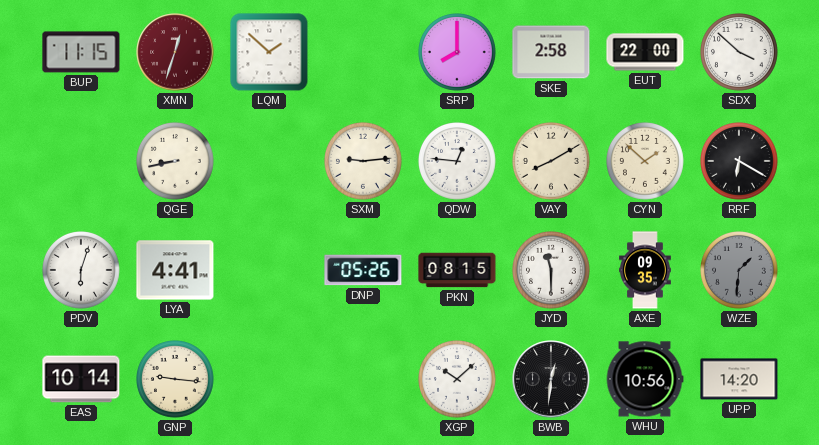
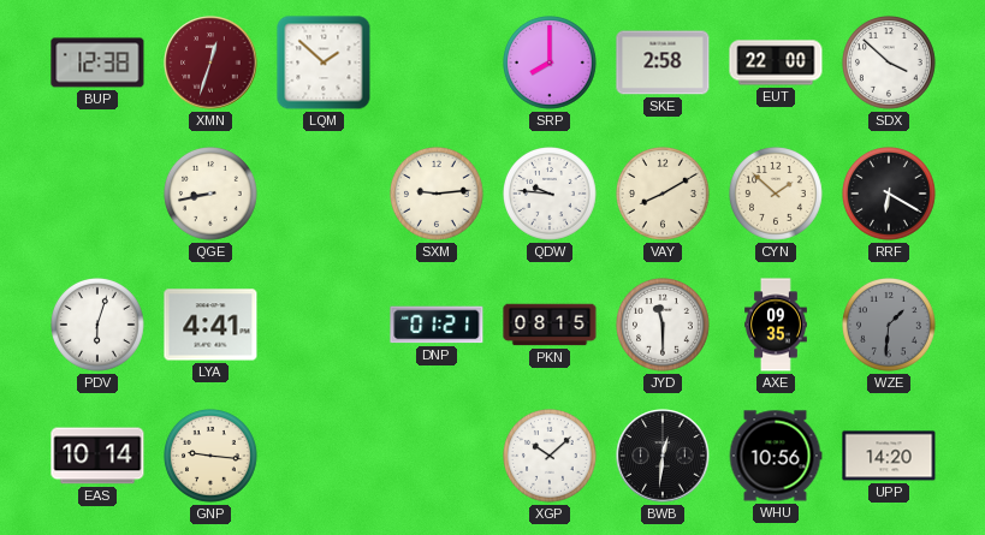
BUP: 11:15 -> 12:38
QDW: 12:46 -> 9:46
DNP: 05:26 -> 01:21
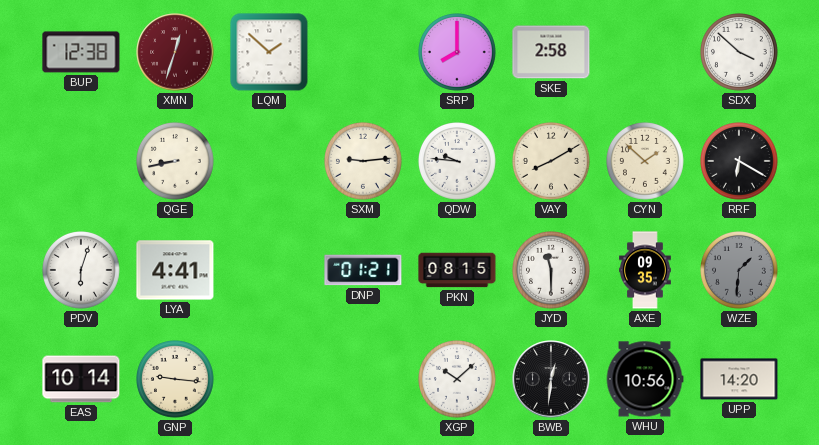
EUT: 22:00 -> none
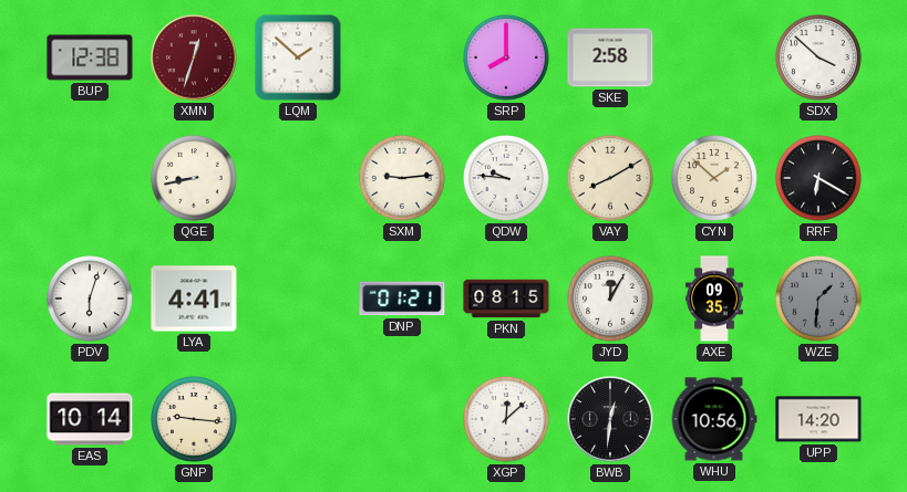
JYD: 11:30 -> 12:05
XGP: 10:08 -> 12:08
